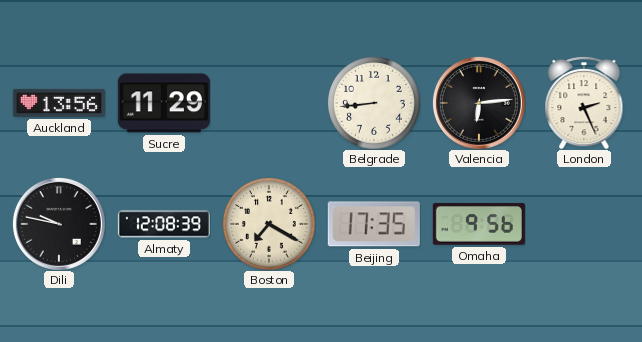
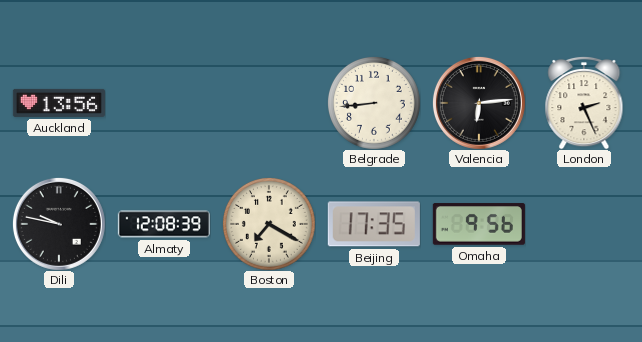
Sucre: 11:29 -> none
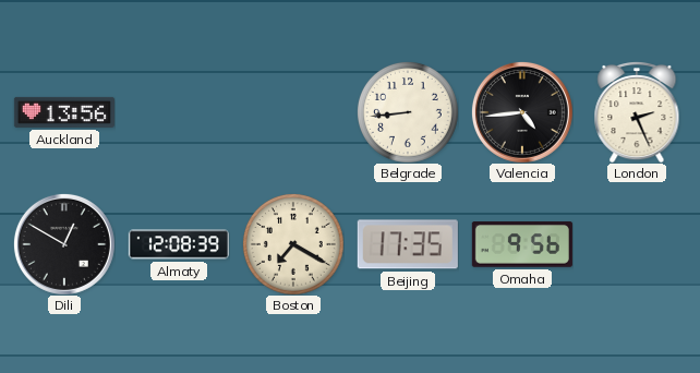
Valencia: 6:14 -> 4:44
Dili: 9:47 -> 12:50
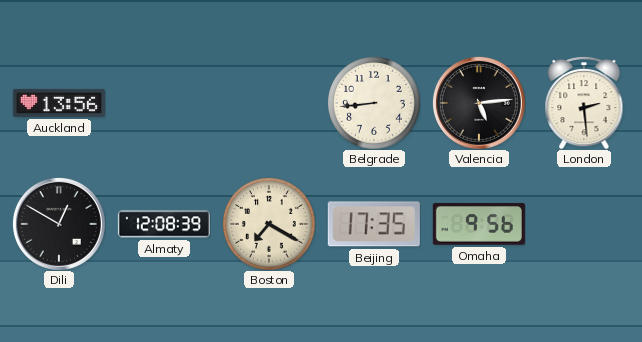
Valencia: 4:44 -> 5:14
London: 2:26 -> 2:29
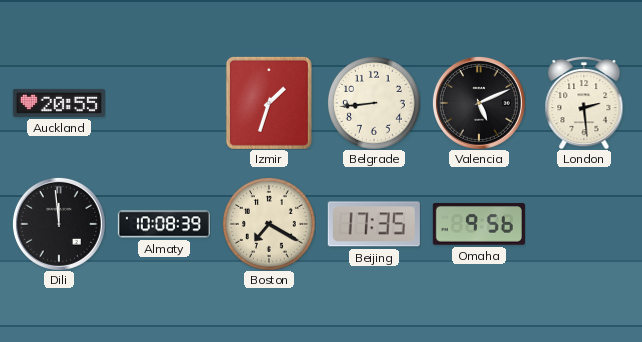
Auckland: 13:56 -> 20:55
Izmir: none -> 1:33
Valencia: 5:14 -> 5:11
Dili: 12:50 -> 11:59
Almaty: 12:08 -> 10:08
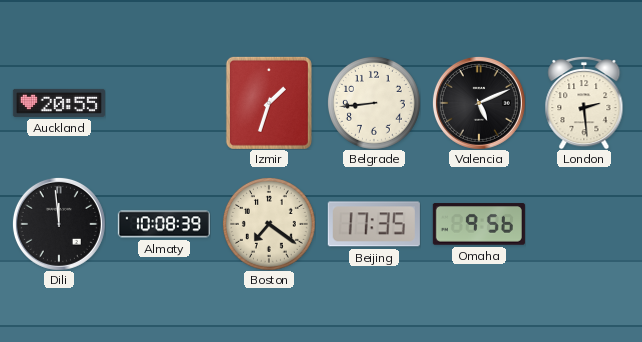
Boston: 7:20 -> 7:21
